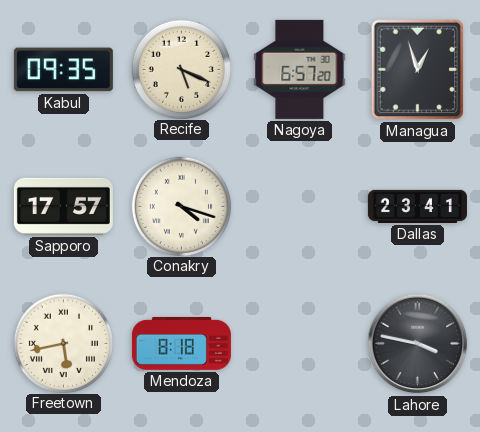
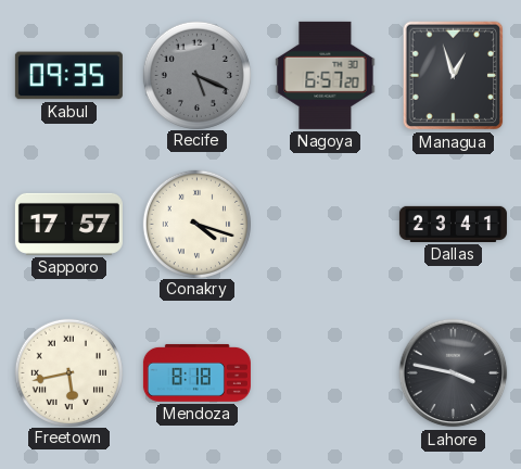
Recife dial: cream -> grey
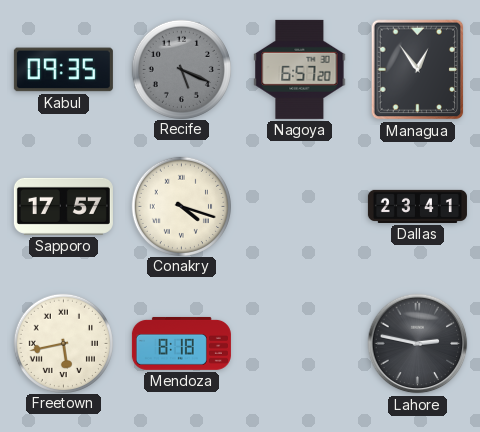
Managua: 12:57 -> 12:54
Lahore: 3:47 -> 2:47
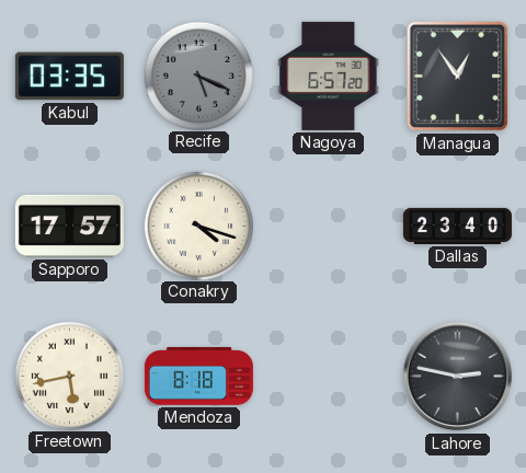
Kabul: 09:35 -> 03:35
Dallas: 23:41 -> 23:40
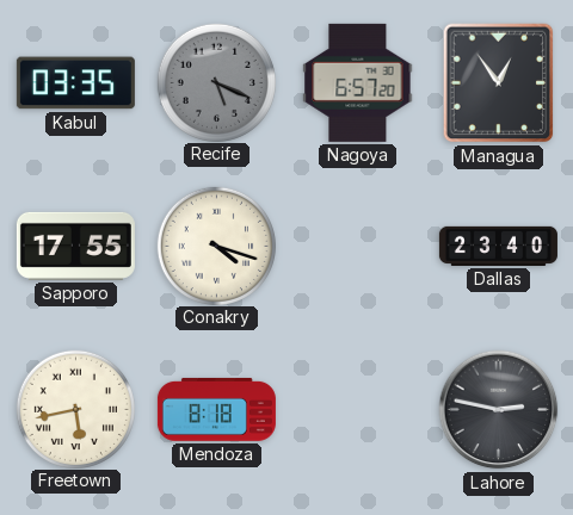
Sapporo: 17:57 -> 17:55
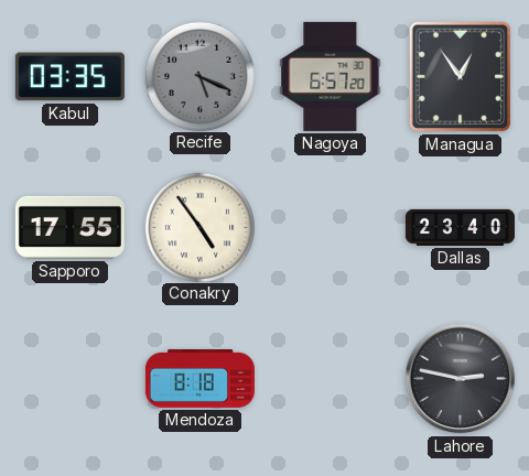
Conakry: 4:18 -> 4:54
Freetown: 5:43 -> none
